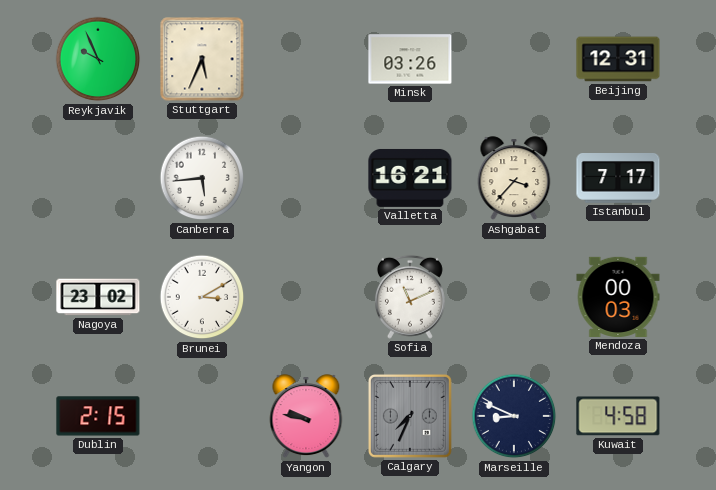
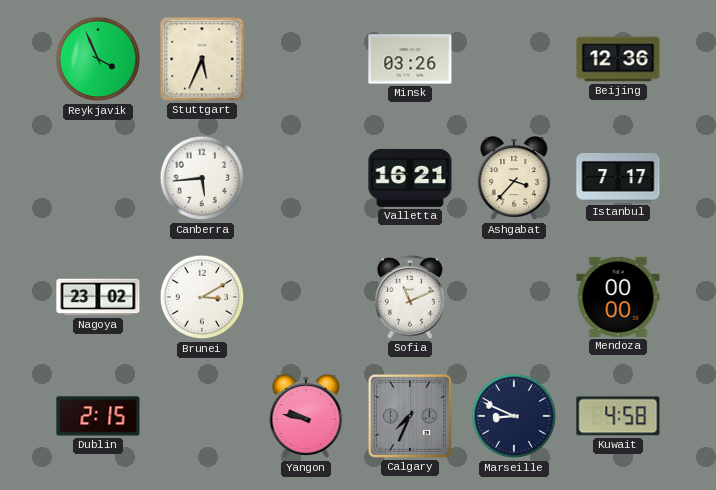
Reykjavik: 9:56 -> 3:56
Beijing: 12:31 -> 12:36
Mendoza: 00:03 -> 00:00
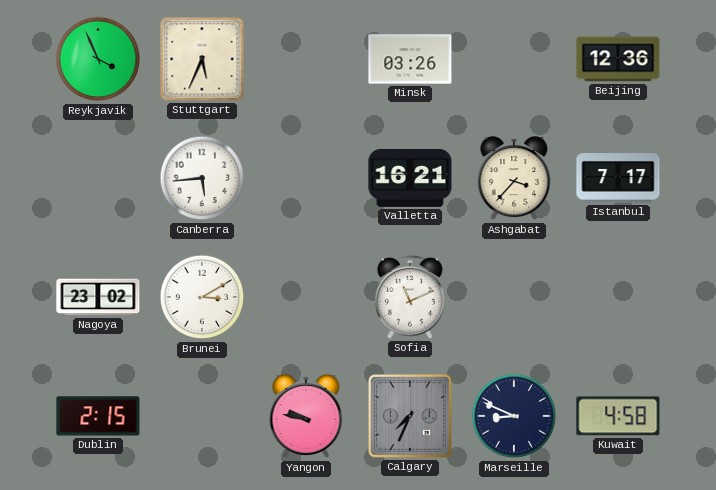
Mendoza: 00:00 -> none
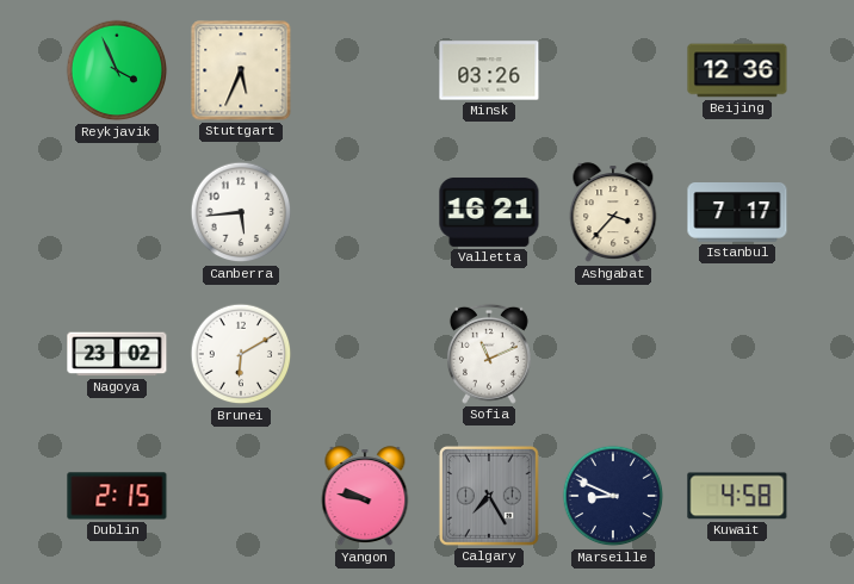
Brunei: 3:10 -> 6:10
Calgary: 7:34 -> 7:25
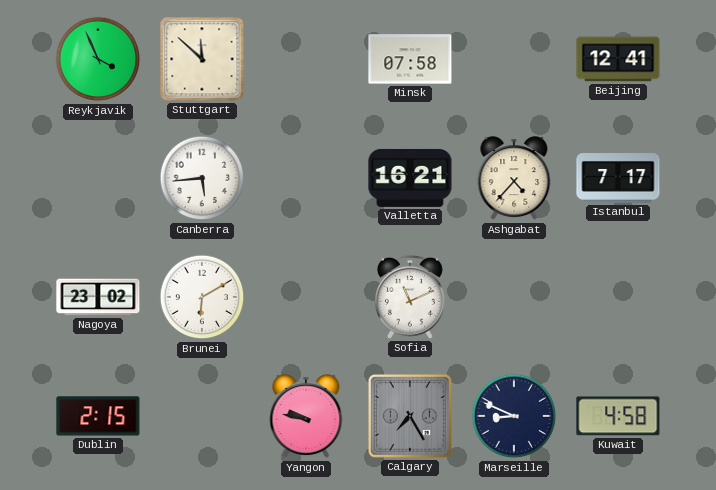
Stuttgart: 5:34 -> 11:52
Minsk: 03:26 -> 07:58
Beijing: 12:36 -> 12:41
Ashgabat: 3:37 -> 4:37
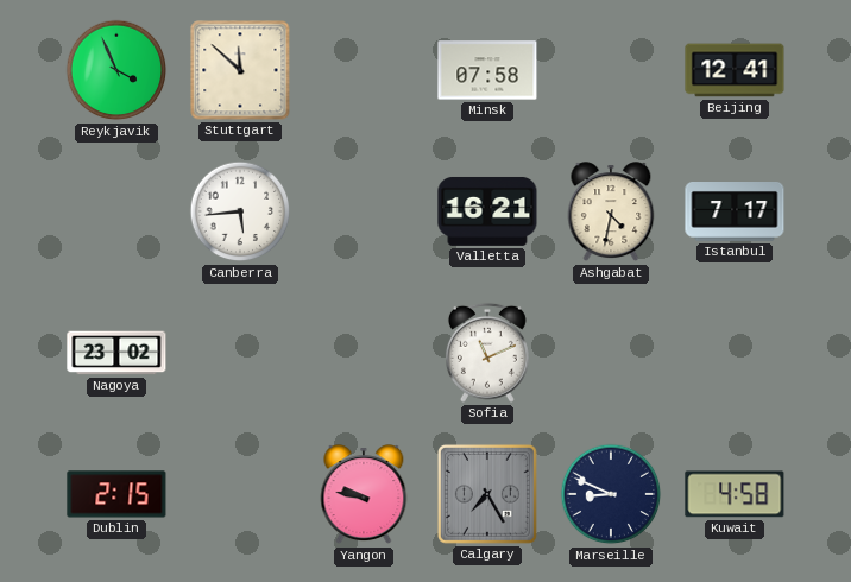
Ashgabat: 4:37 -> 4:32
Brunei: 6:10 -> none
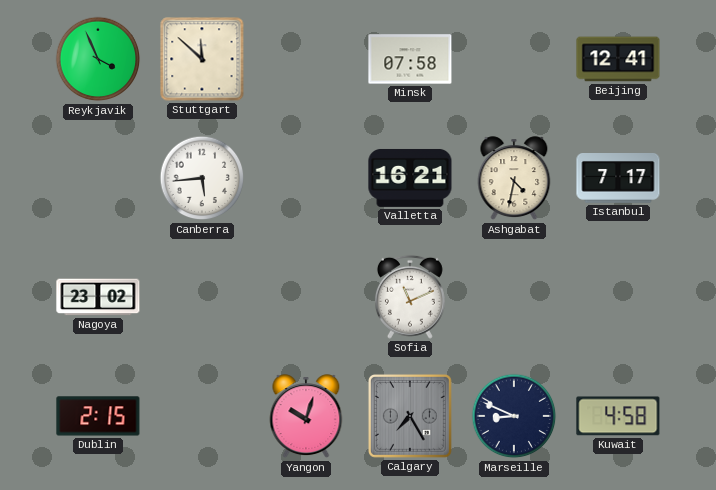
Yangon: 9:47 -> 10:03
